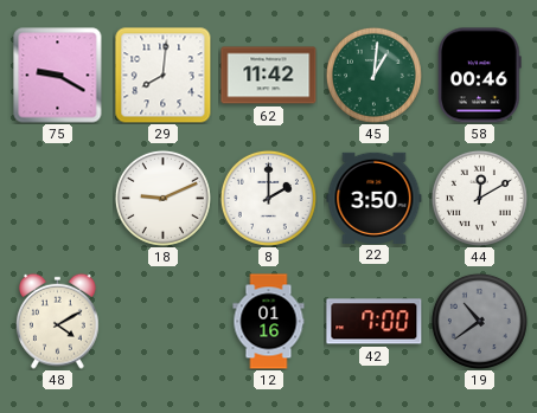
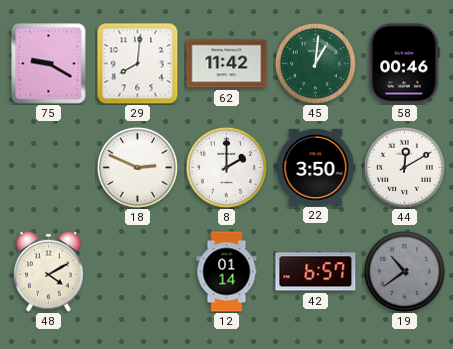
18: 9:11 -> 2:49
12: 01:16 -> 01:14
42: 7:00 -> 6:57
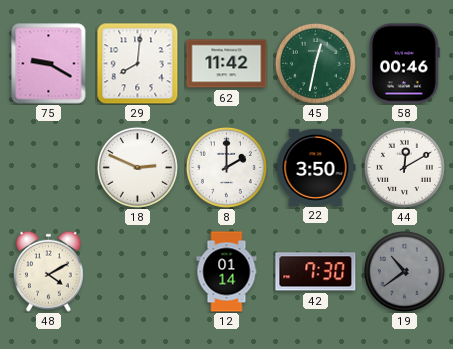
45: 1:01 -> 12:32
42: 6:57 -> 7:30
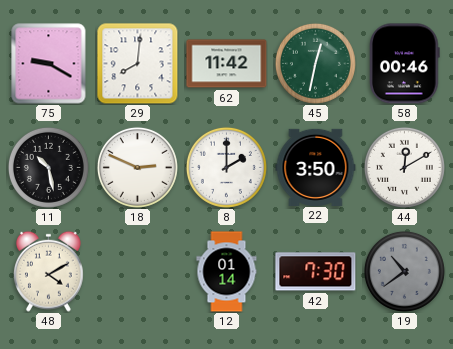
11: none -> 10:28
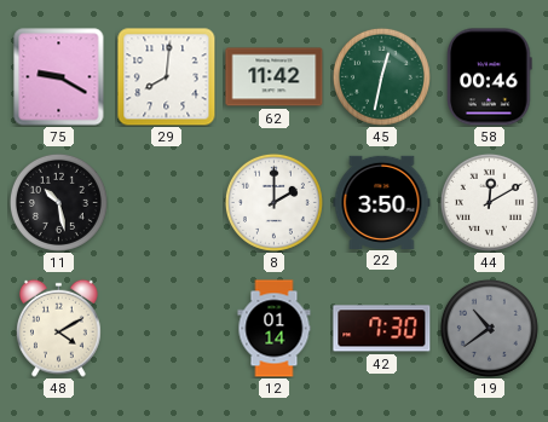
18: 2:49 -> none
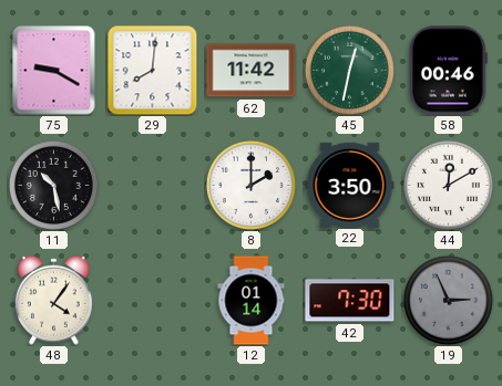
48: 4:10 -> 4:06
19: 10:39 -> 2:56
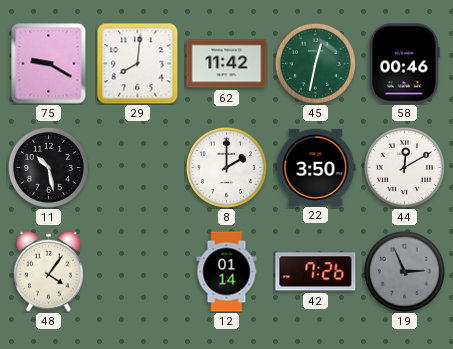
42: 7:30 -> 7:26
